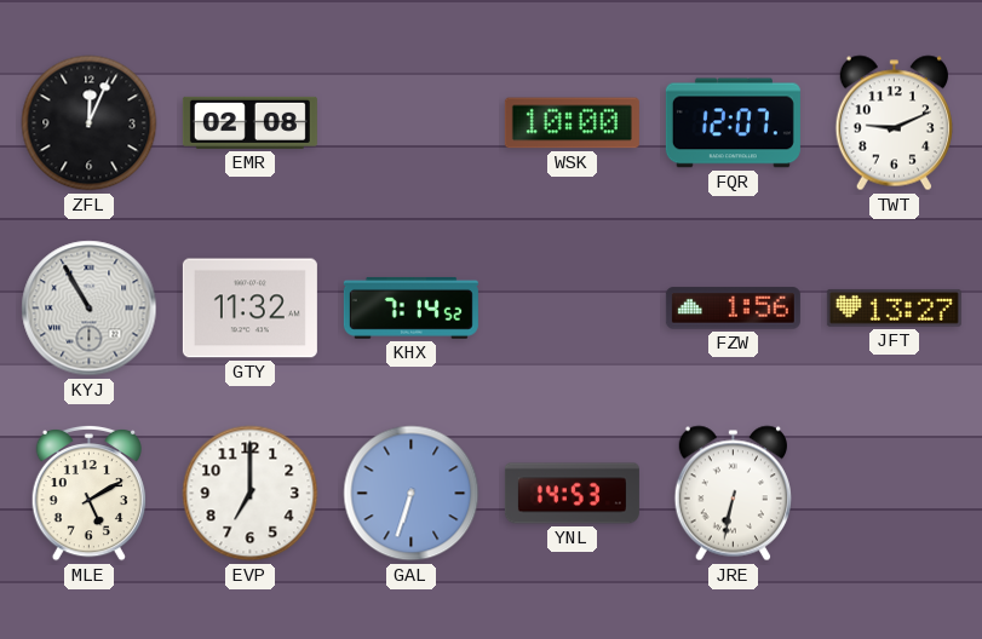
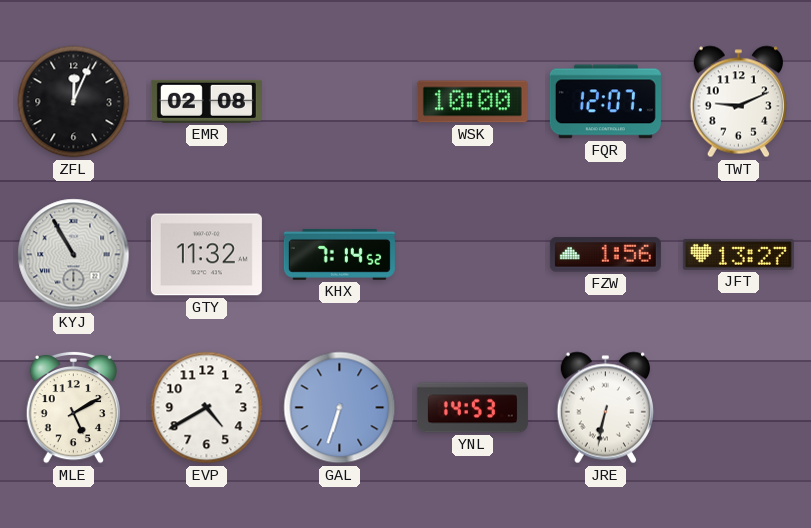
EVP: 7:00 -> 4:40
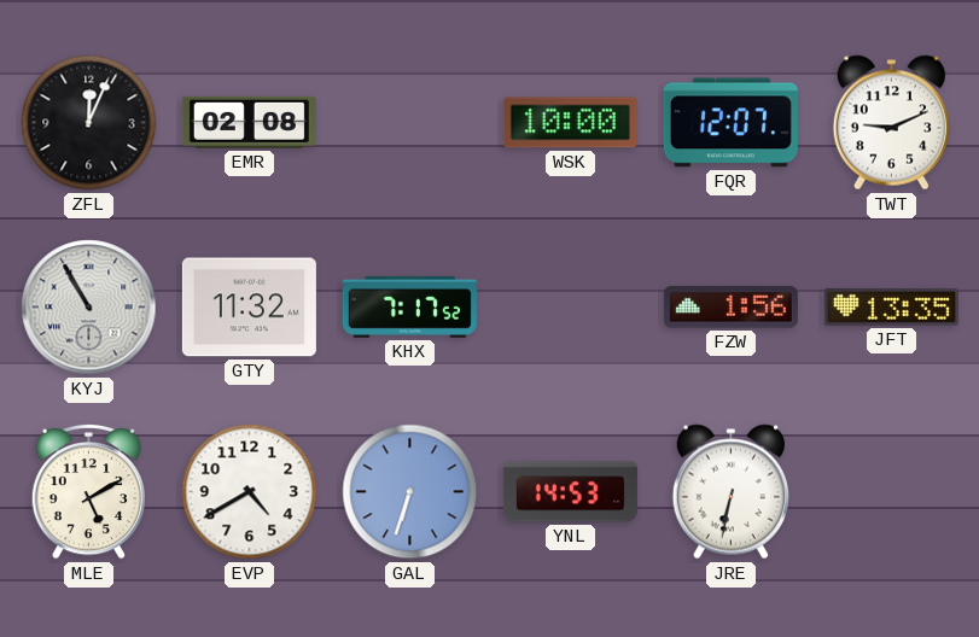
KHX: 7:14 -> 7:17
JFT: 13:27 -> 13:35
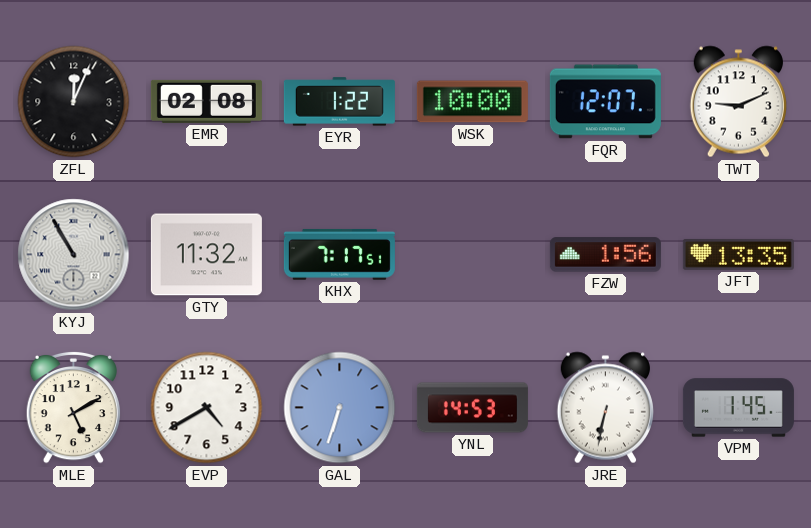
EYR: none -> 1:22
KHX: 7:17:52 -> 7:17:51
VPM: none -> 1:45
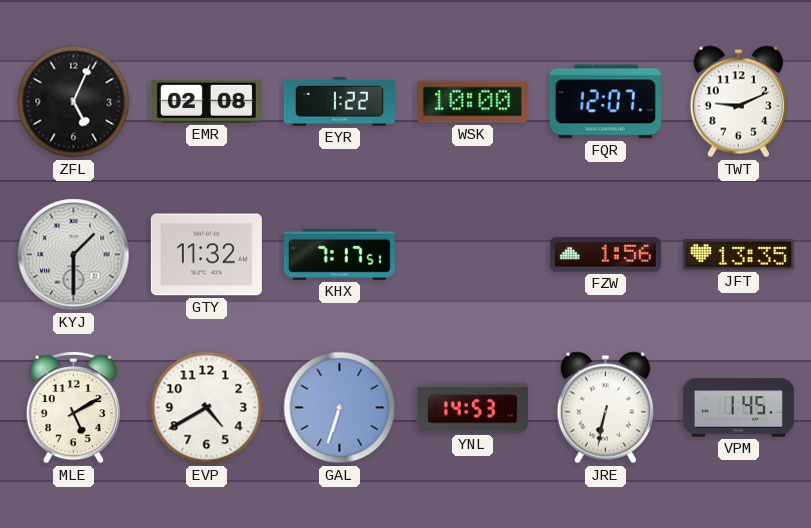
ZFL: 12:04 -> 5:04
KYJ: 10:55 -> 1:30
